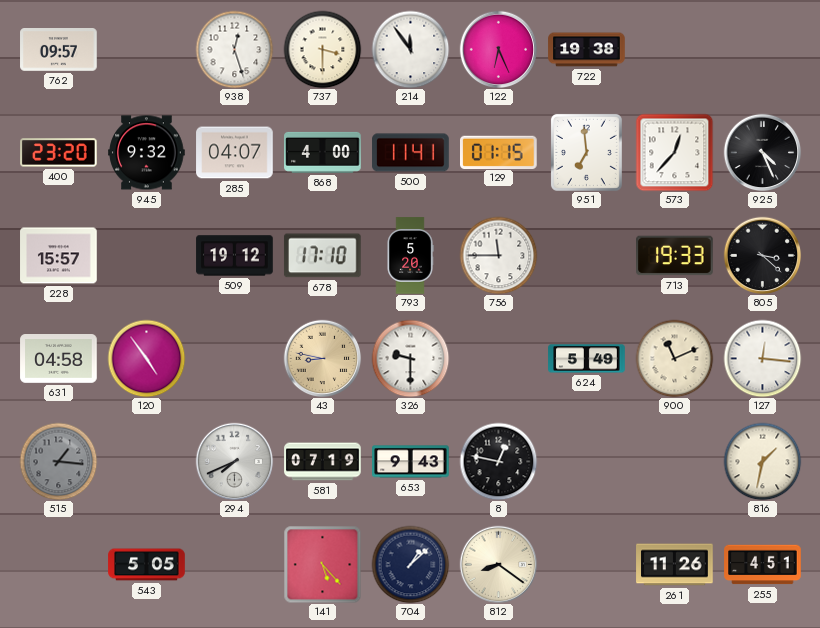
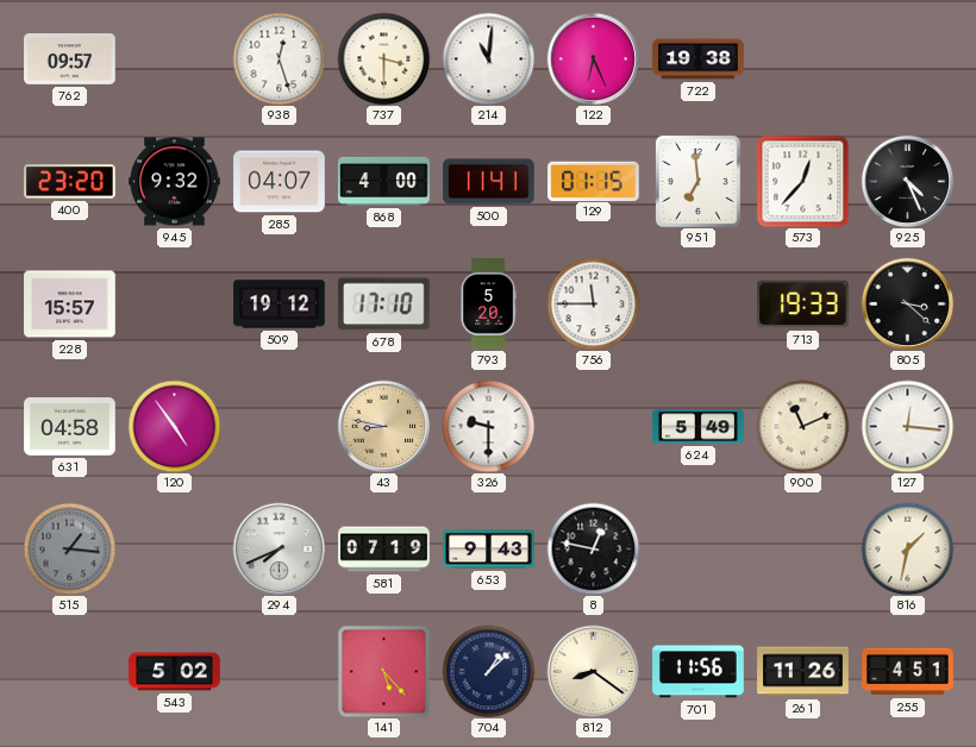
214: 11:54 -> 11:01
543: 5:05 -> 5:02
701: none -> 11:56
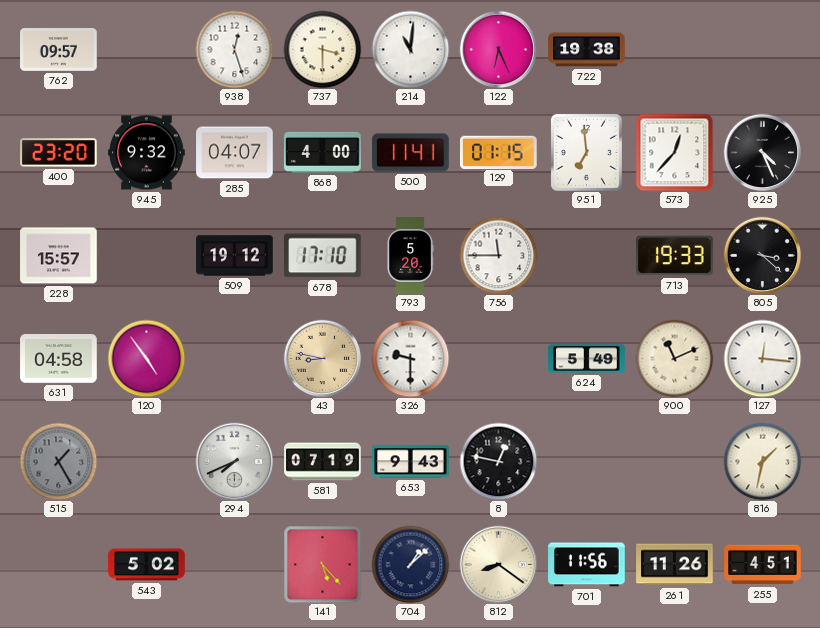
515: 1:16 -> 1:25
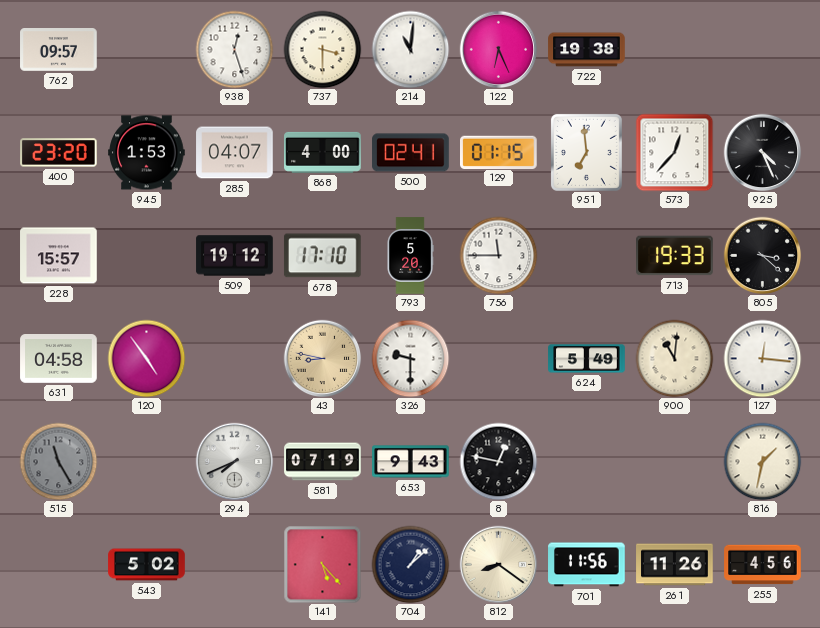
945: 9:32 -> 1:53
500: 11:41 -> 02:41
900: 11:11 -> 11:01
515: 1:25 -> 11:25
255: 4:51 -> 4:56
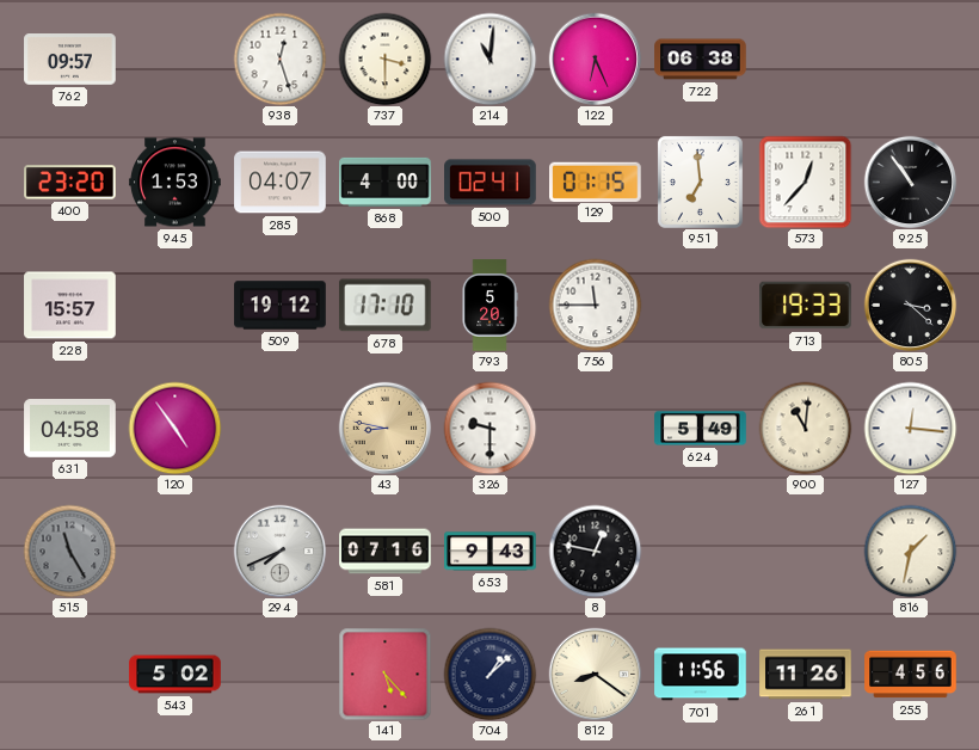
722: 19:38 -> 06:38
925: 4:26 -> 10:54
581: 07:19 -> 07:16
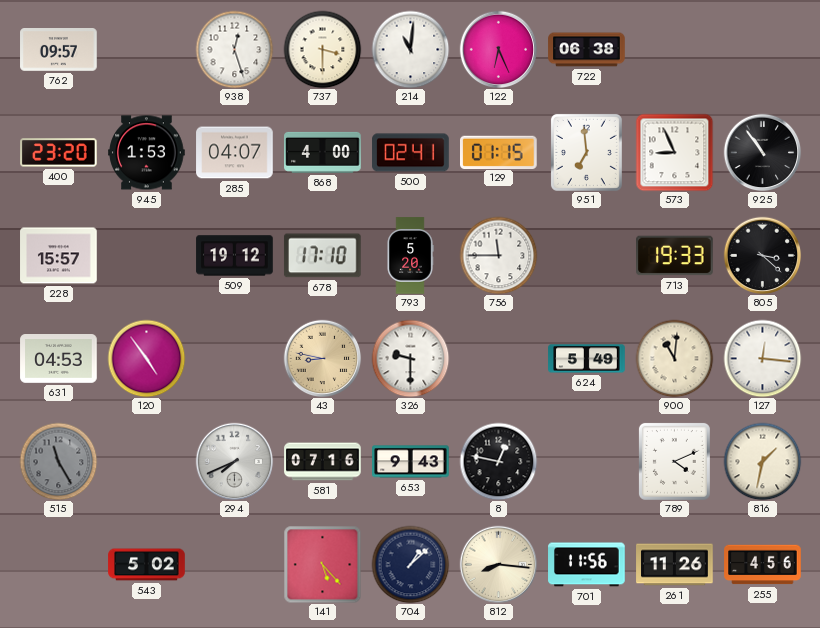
573: 12:37 -> 8:56
631: 04:58 -> 04:53
789: none -> 4:11
812: 8:21 -> 8:16
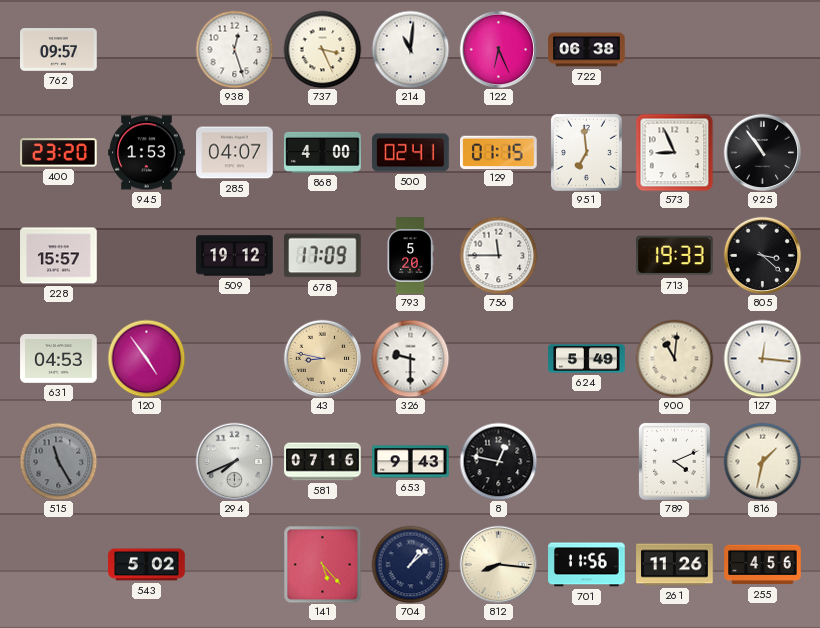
737: 3:30 -> 3:26
678: 17:10 -> 17:09
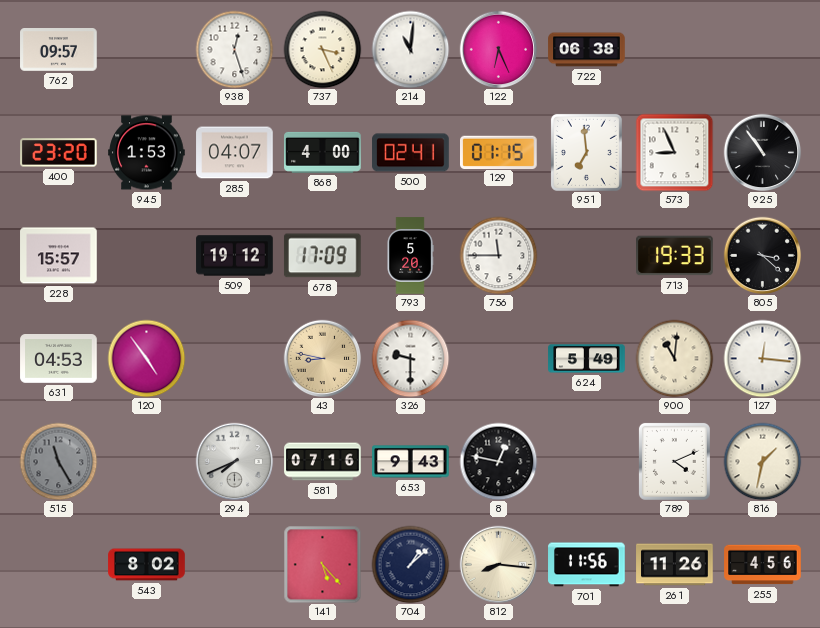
543: 5:02 -> 8:02
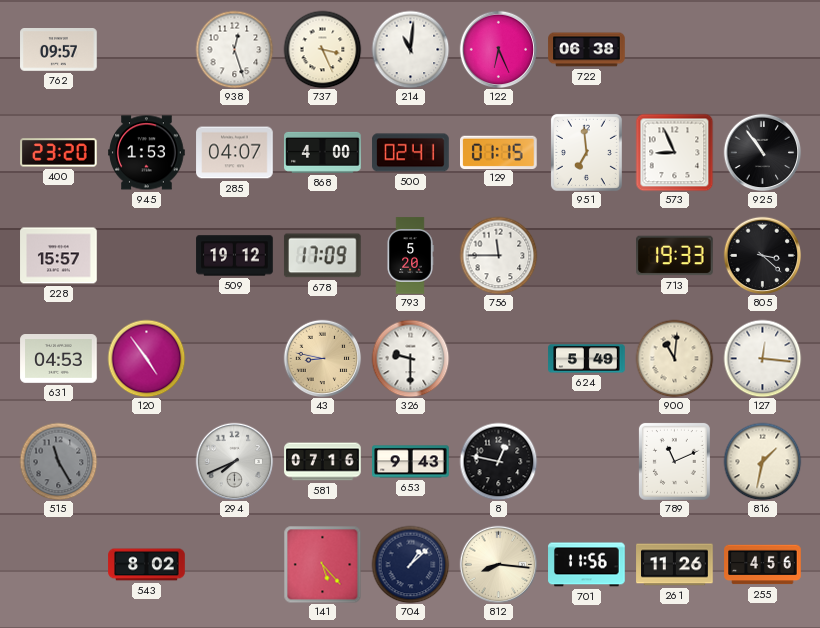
789: 4:11 -> 11:11
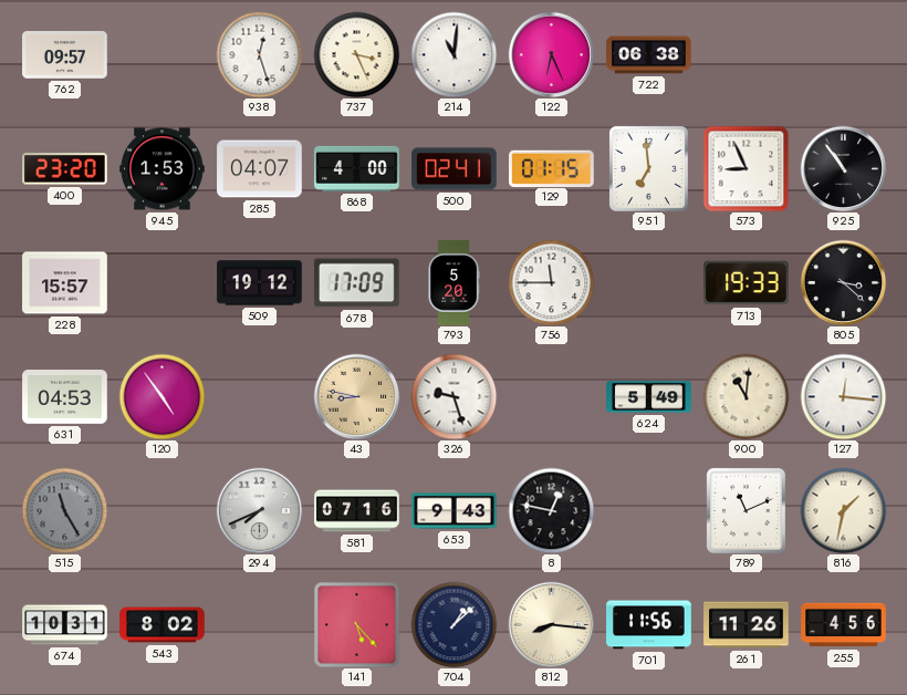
326: 9:30 -> 9:27
674: none -> 10:31
